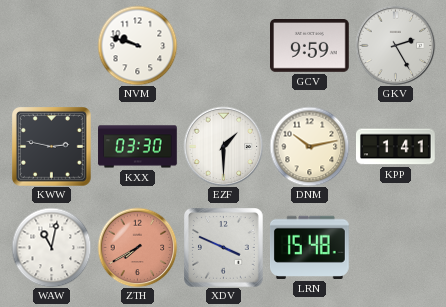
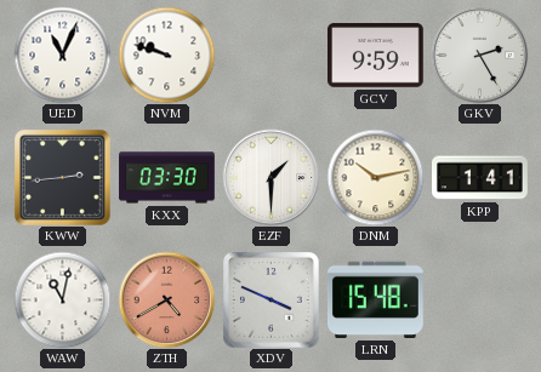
UED: none -> 11:04
KWW: 2:47 -> 2:44
ZTH: 7:40 -> 4:40
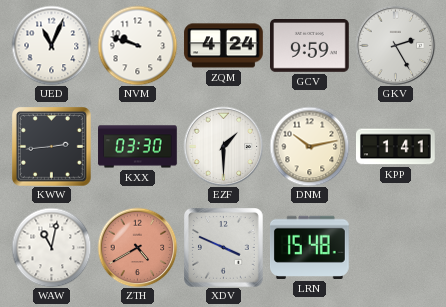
ZQM: none -> 4:24
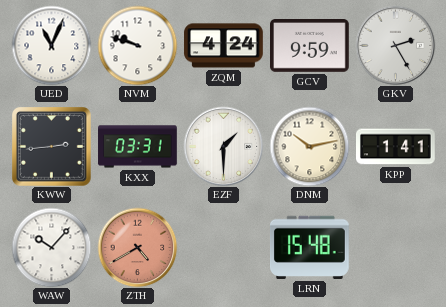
KXX: 03:30 -> 03:31
WAW: 11:02 -> 10:07
XDV: 3:49 -> none
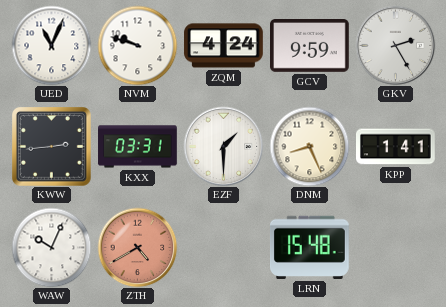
DNM: 10:13 -> 8:26
WAW: 10:07 -> 10:04
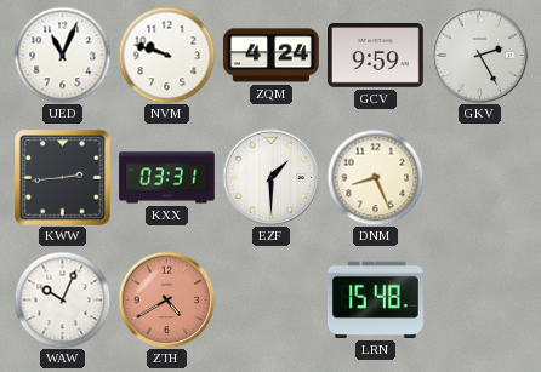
KPP: 1:41 -> none
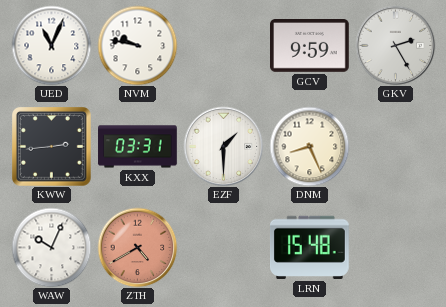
NVM: 9:48 -> 9:47
ZQM: 4:24 -> none
